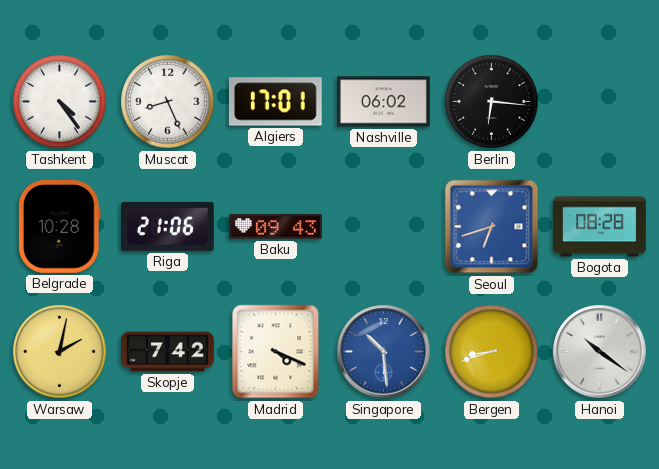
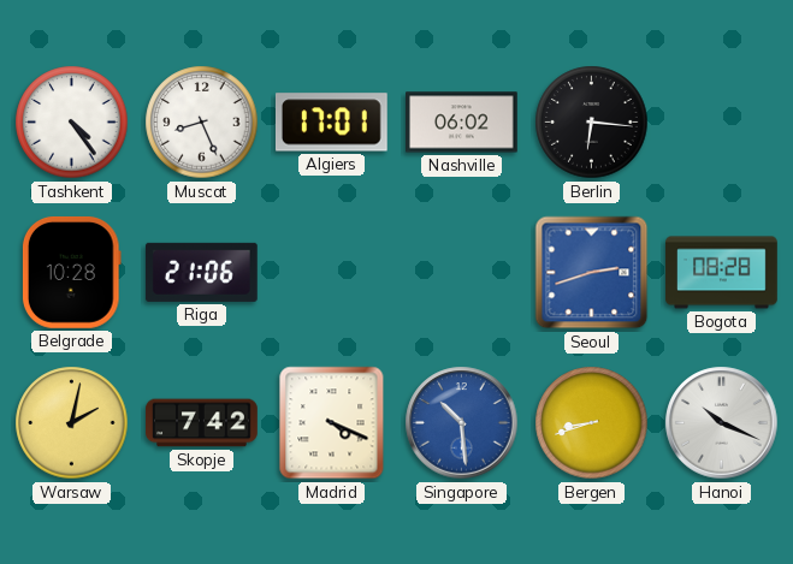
Baku: 09:43 -> none
Seoul: 6:42 -> 2:42
Hanoi: 10:21 -> 10:19
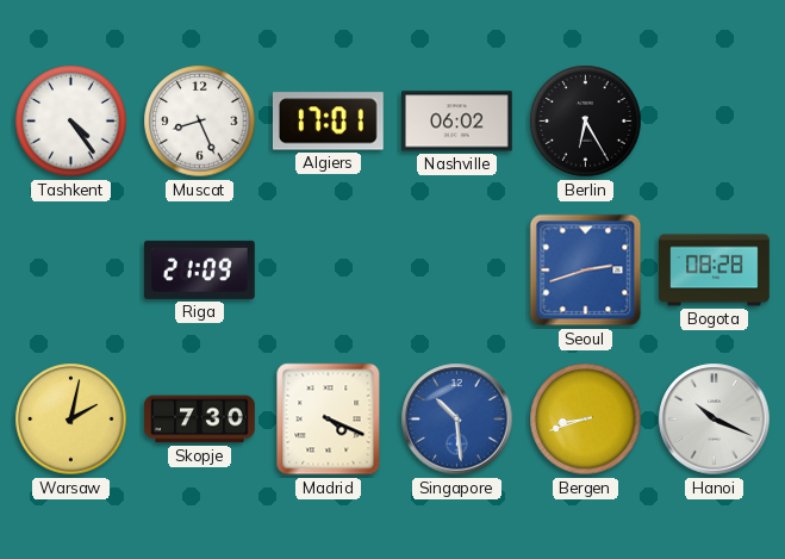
Berlin: 6:16 -> 6:25
Belgrade: 10:28 -> none
Riga: 21:06 -> 21:09
Skopje: 7:42 -> 7:30
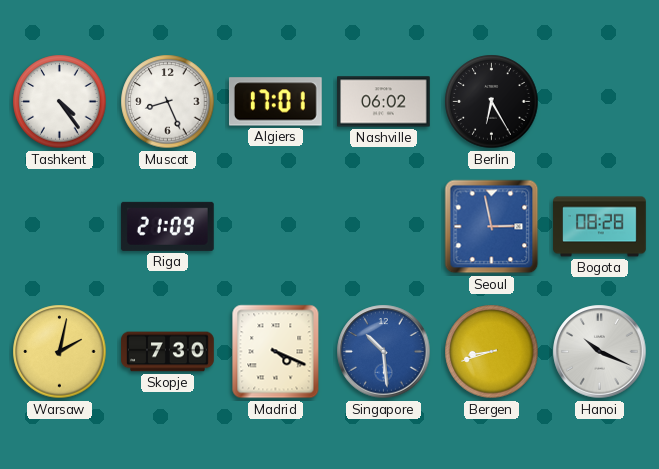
Seoul: 2:42 -> 2:58
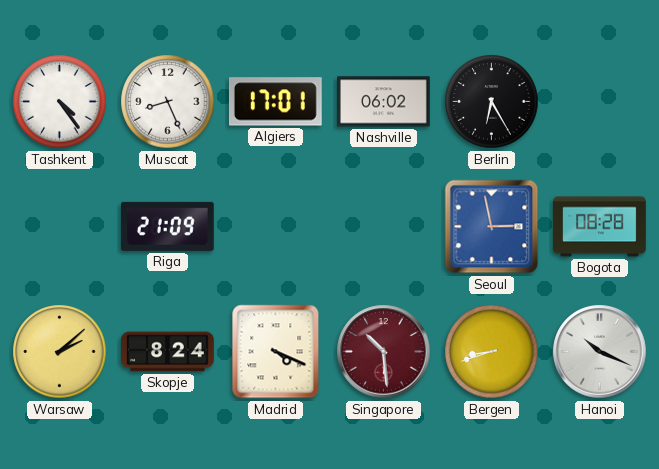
Warsaw: 2:02 -> 2:08
Skopje: 7:30 -> 8:24
Singapore dial: blue -> burgundy
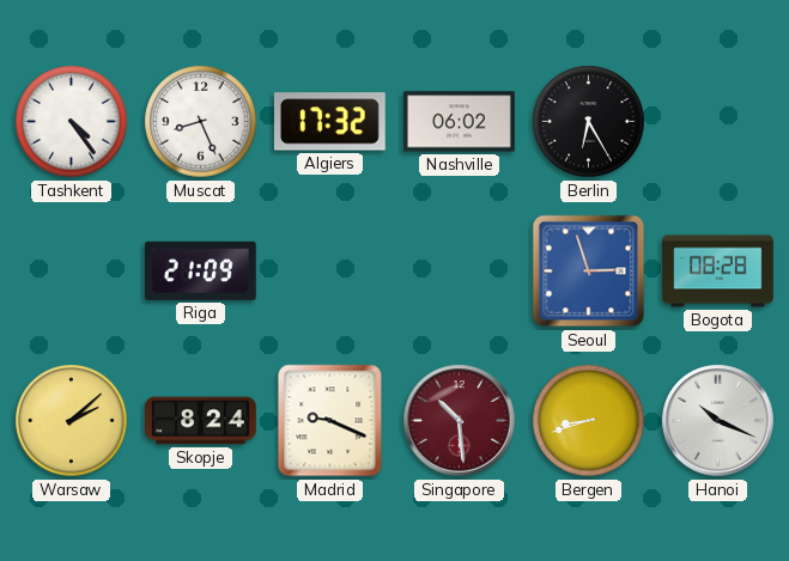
Algiers: 17:01 -> 17:32
Seoul: 2:58 -> 2:57
Madrid: 4:19 -> 9:19
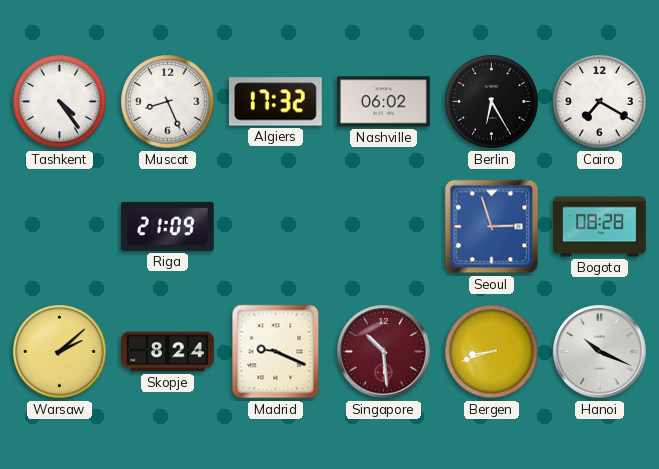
Cairo: none -> 7:20
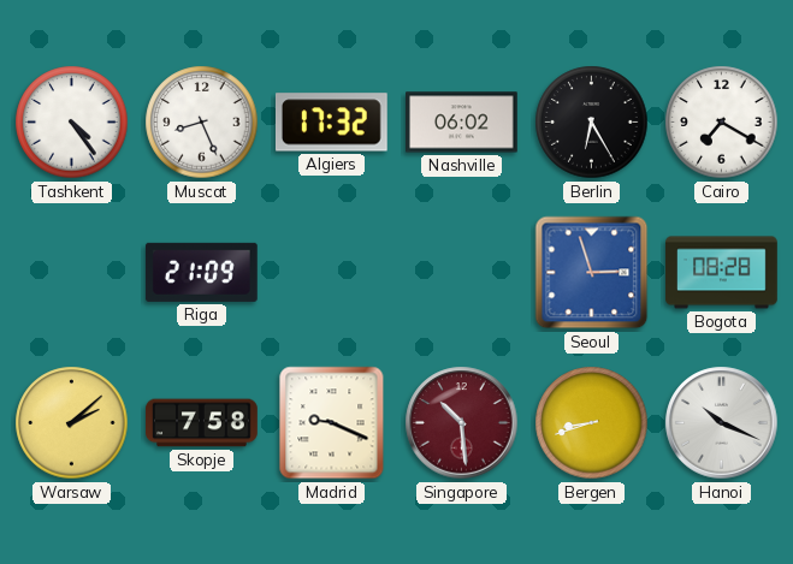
Skopje: 8:24 -> 7:58
